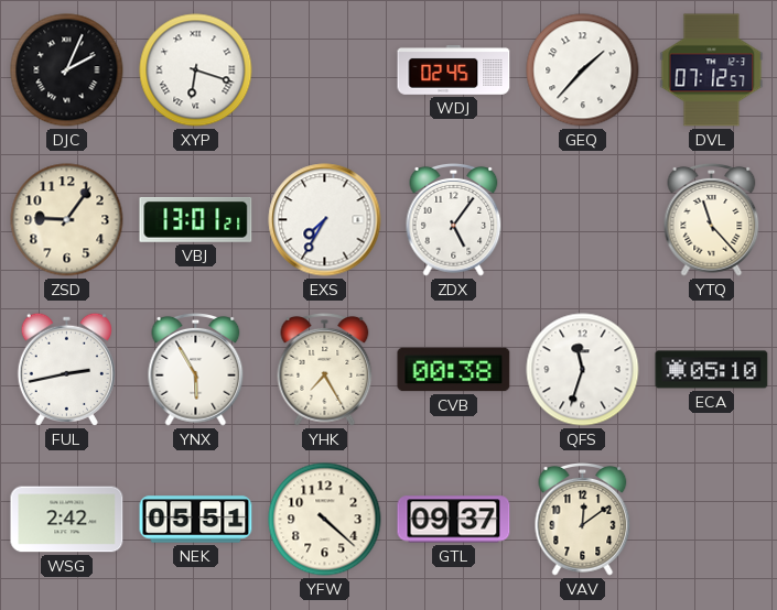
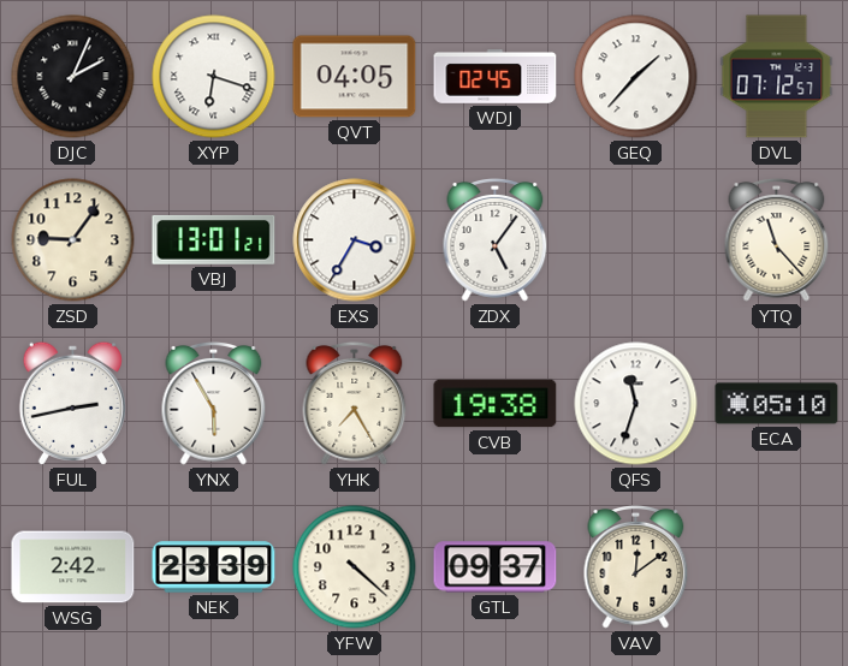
QVT: none -> 04:05
EXS: 7:35 -> 3:35
CVB: 00:38 -> 19:38
NEK: 05:51 -> 23:39
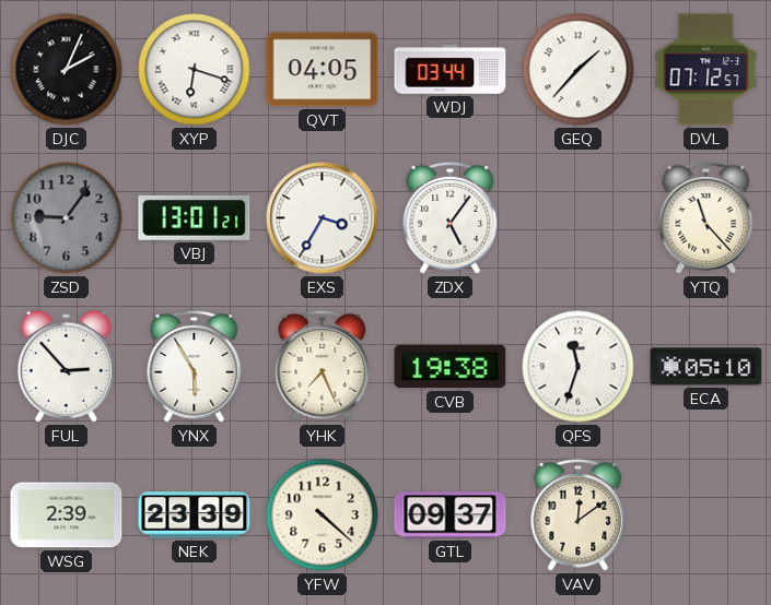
WDJ: 02:45 -> 03:44
ZSD dial: cream -> grey
FUL: 2:43 -> 2:53
YHK: 7:25 -> 7:26
WSG: 2:42 -> 2:39
